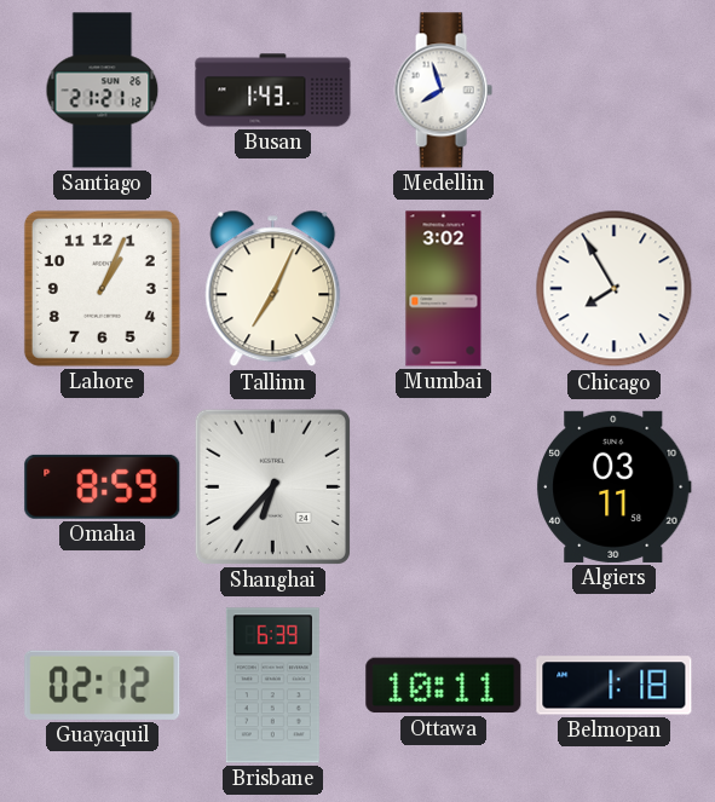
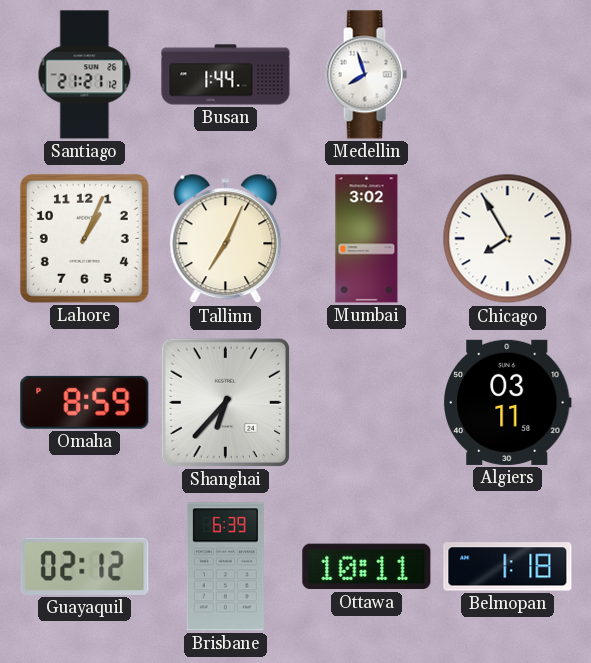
Busan: 1:43 -> 1:44
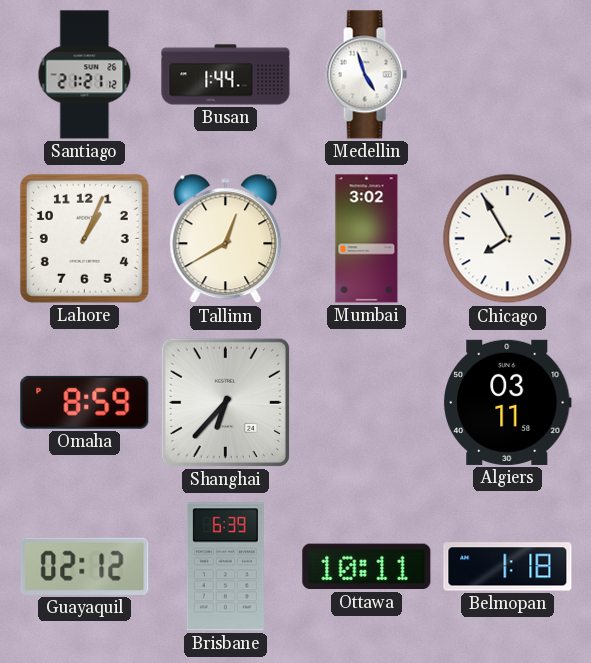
Medellin: 7:57 -> 4:57
Tallinn: 7:04 -> 12:40
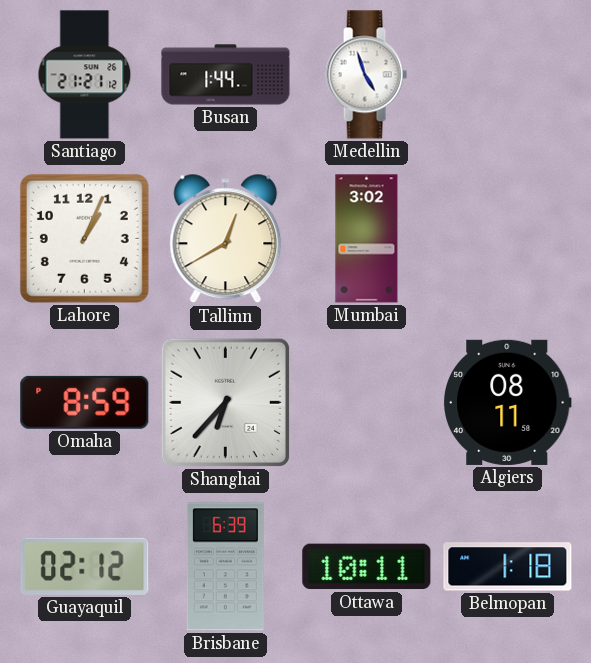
Chicago: 7:55 -> none
Algiers: 03:11 -> 08:11
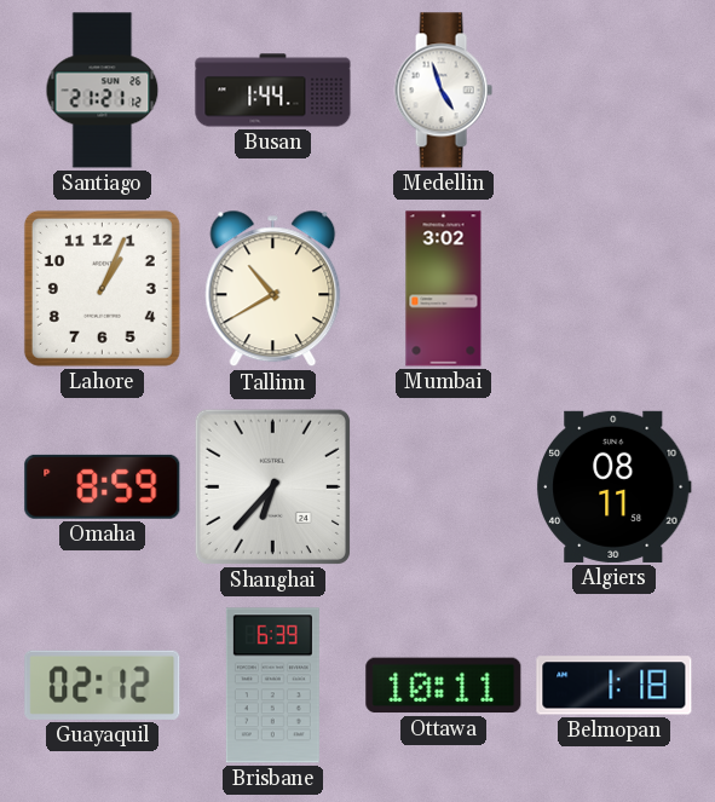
Tallinn: 12:40 -> 10:40
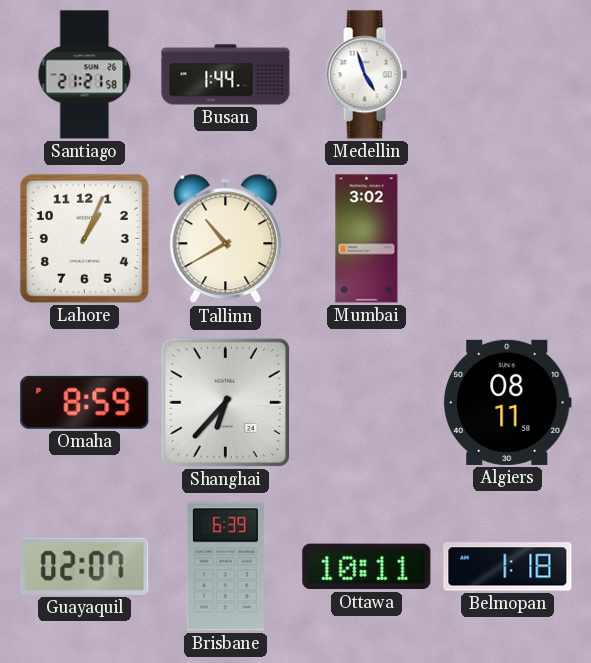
Santiago: 21:21:12 -> 21:21:58
Guayaquil: 02:12 -> 02:07
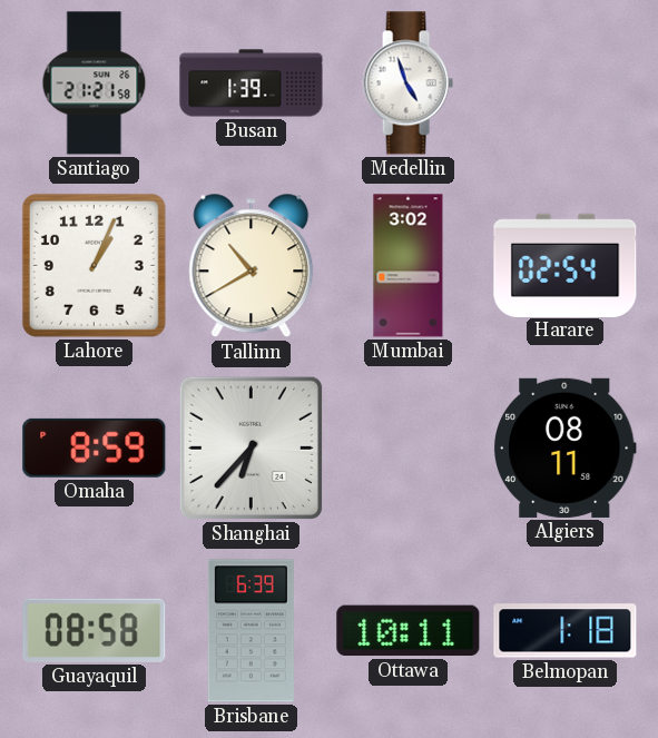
Busan: 1:44 -> 1:39
Harare: none -> 02:54
Guayaquil: 02:07 -> 08:58
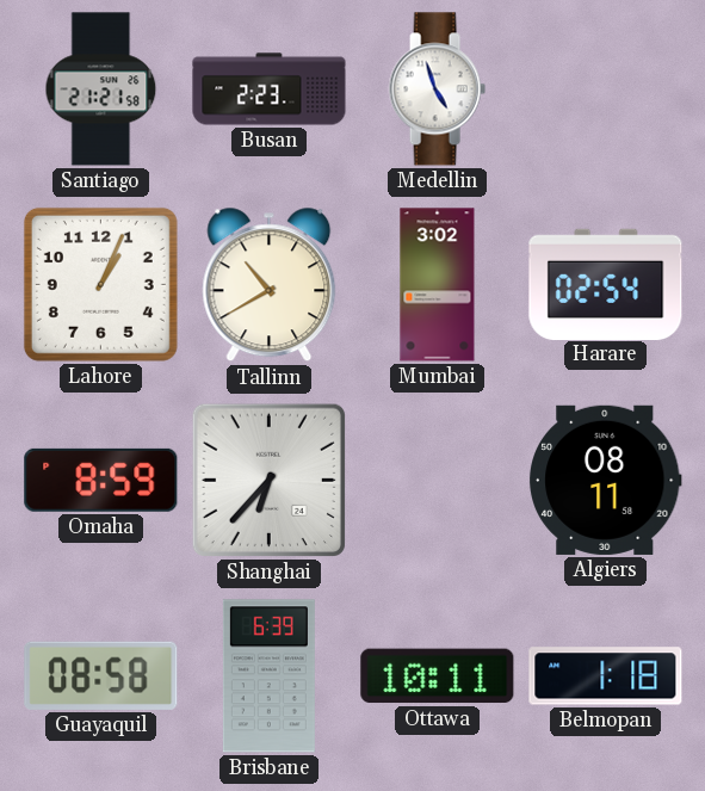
Busan: 1:39 -> 2:23
